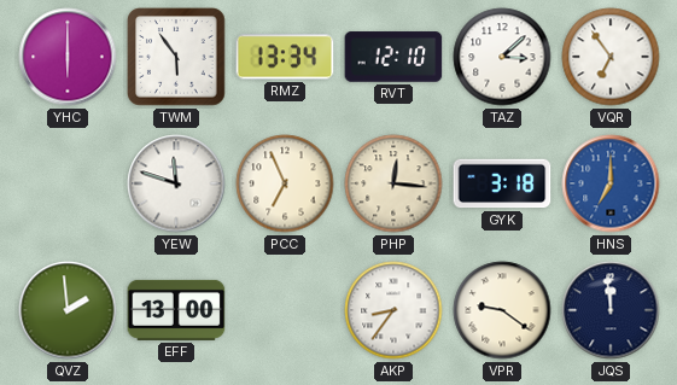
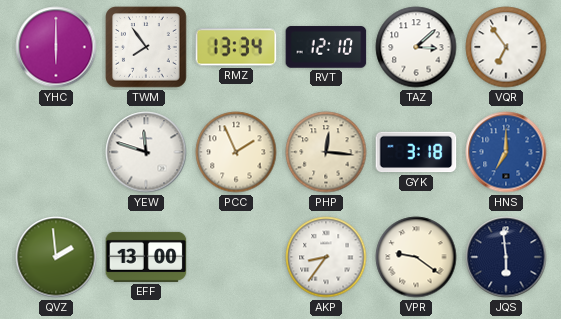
TWM: 5:54 -> 7:54
PCC: 6:56 -> 1:56
JQS: 11:59 -> 5:59
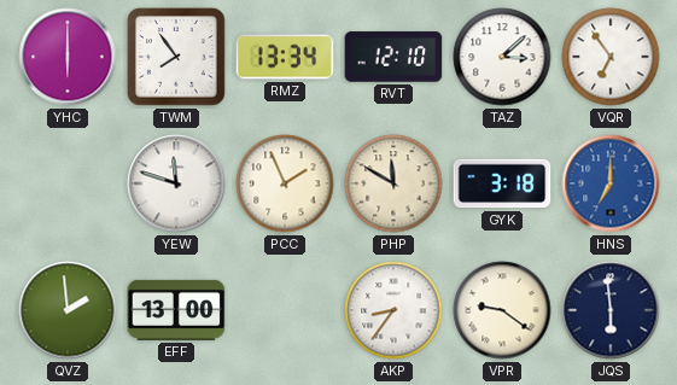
PHP: 12:16 -> 11:50
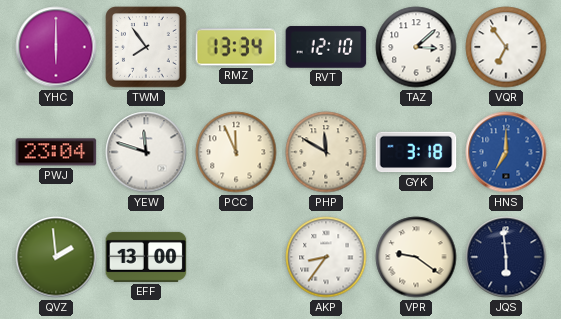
PWJ: none -> 23:04
PCC: 1:56 -> 11:56
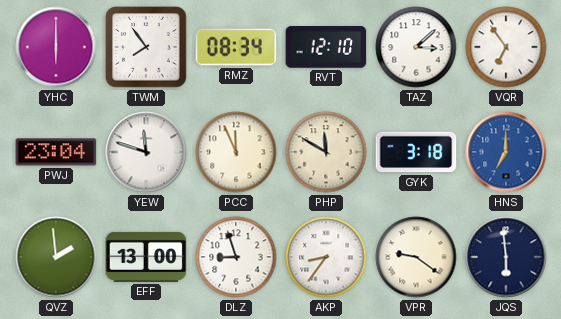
RMZ: 13:34 -> 08:34
DLZ: none -> 8:57
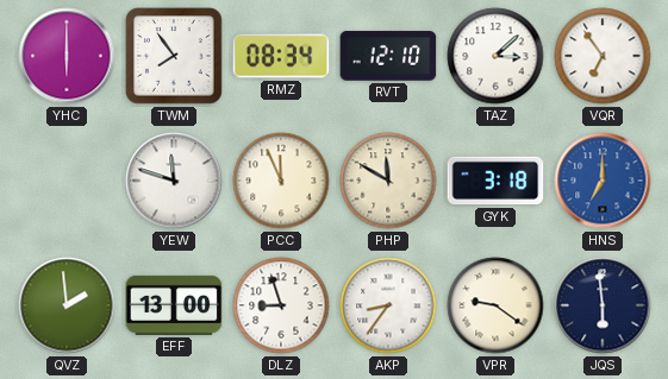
PWJ: 23:04 -> none
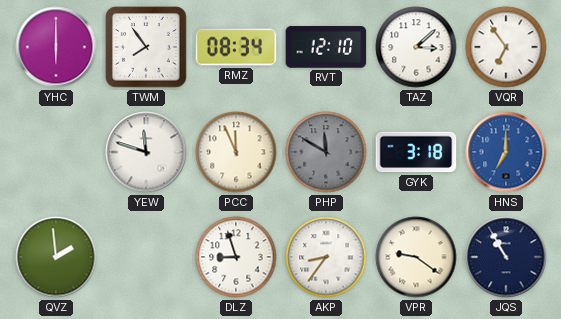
PHP dial: cream -> grey
EFF: 13:00 -> none
JQS: 5:59 -> 10:55
